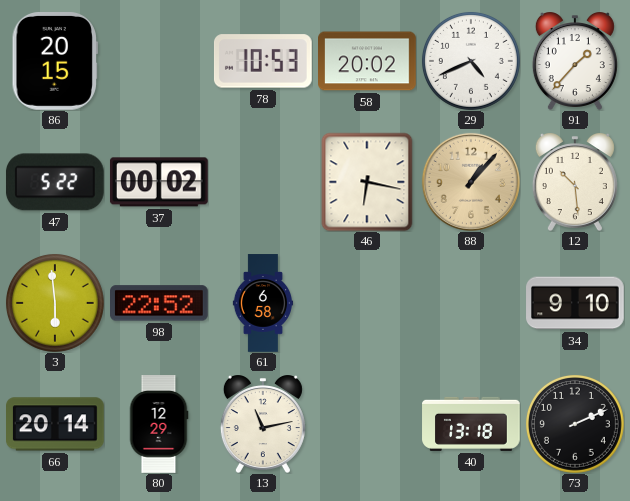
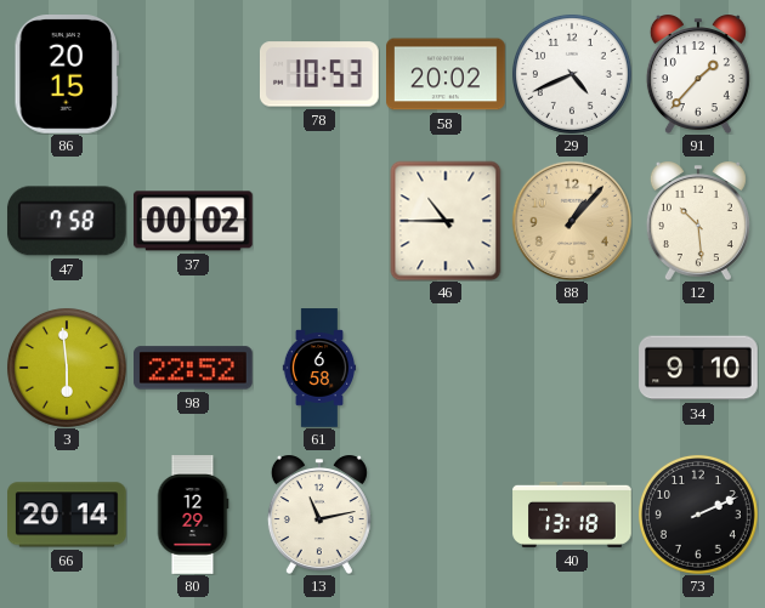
47: 5:22 -> 7:58
46: 6:17 -> 10:45
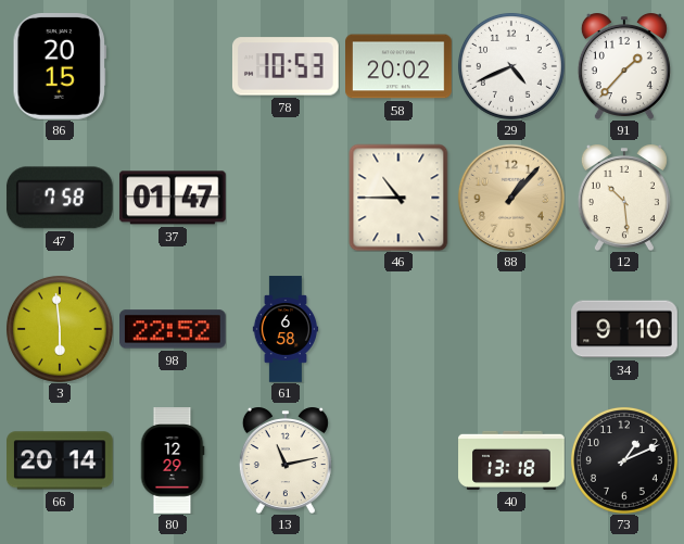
37: 00:02 -> 01:47
73: 2:11 -> 1:11
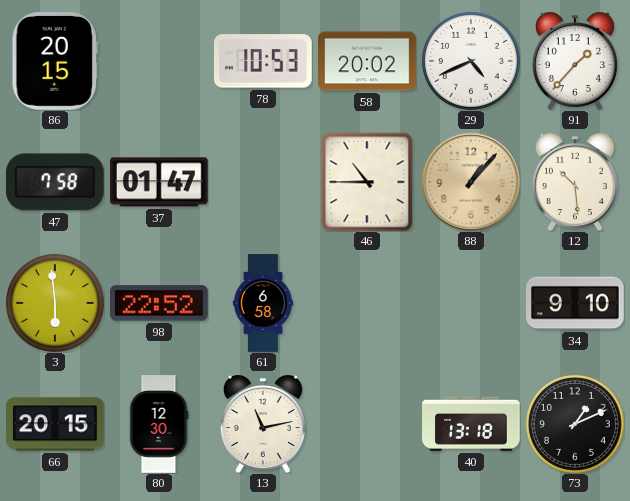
66: 20:14 -> 20:15
80: 12:29 -> 12:30
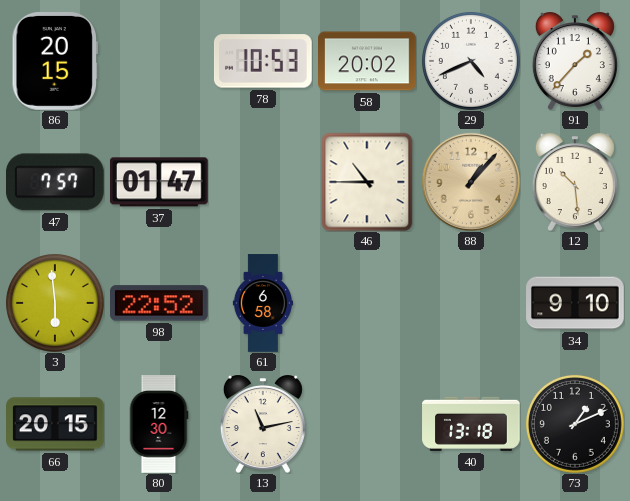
47: 7:58 -> 7:57
